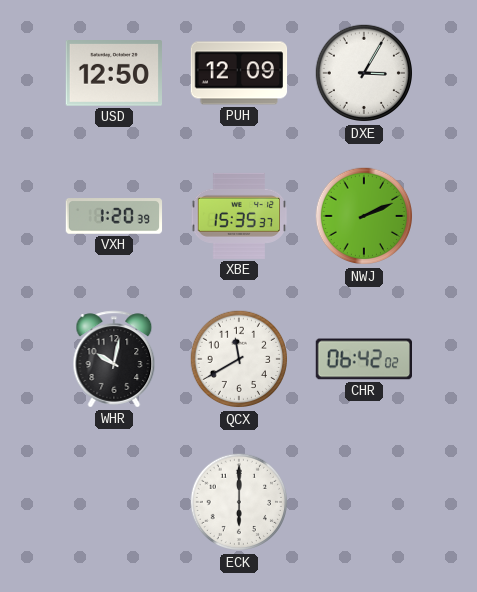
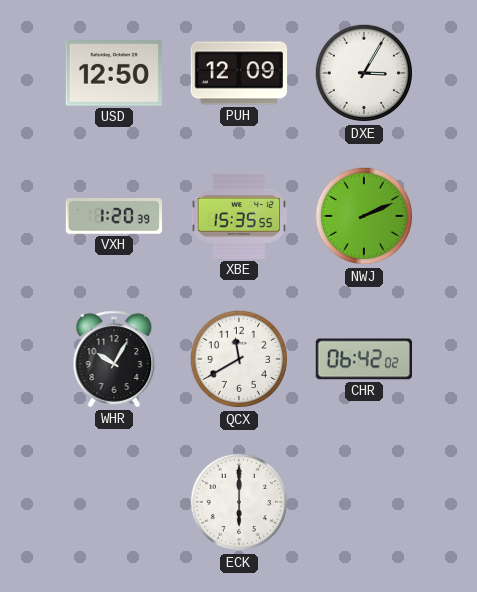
XBE: 15:35:37 -> 15:35:55
WHR: 10:02 -> 10:05
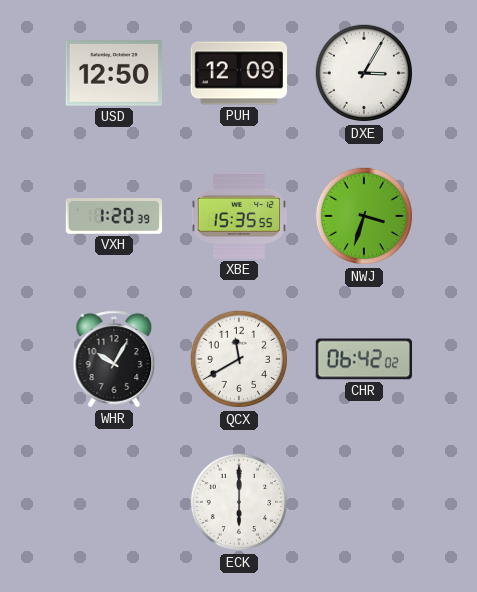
NWJ: 2:11 -> 3:33
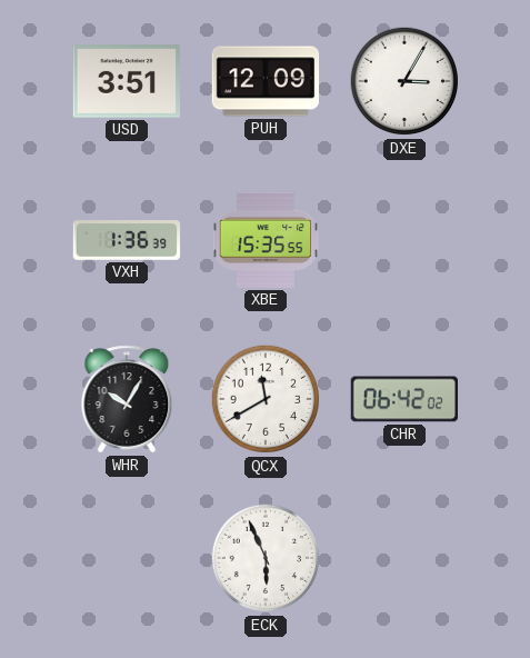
USD: 12:50 -> 3:51
VXH: 1:20 -> 1:36
NWJ: 3:33 -> none
ECK: 6:00 -> 5:56
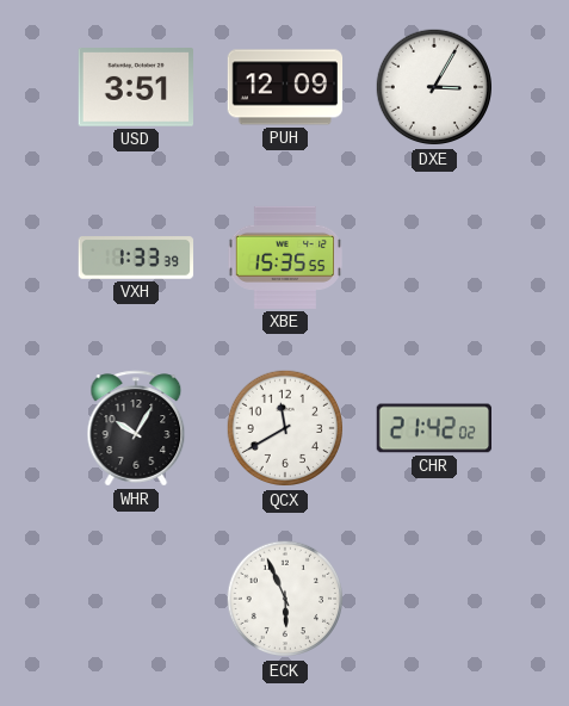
VXH: 1:36 -> 1:33
CHR: 06:42 -> 21:42
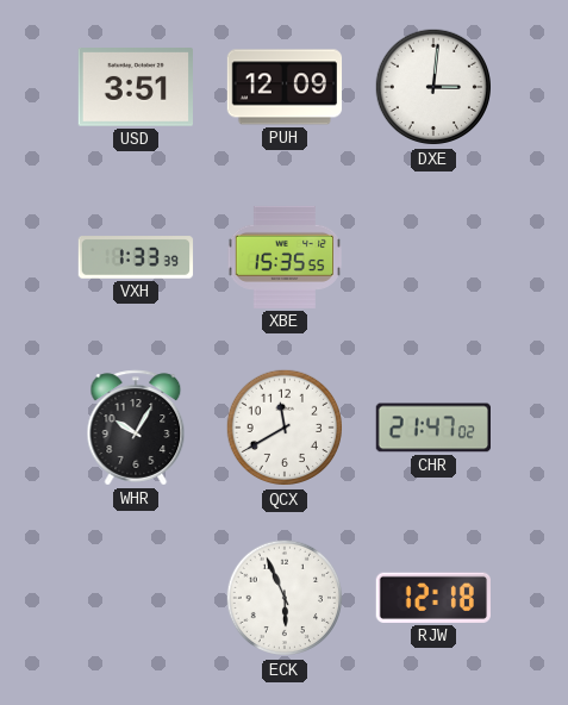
DXE: 3:05 -> 3:01
CHR: 21:42 -> 21:47
RJW: none -> 12:18
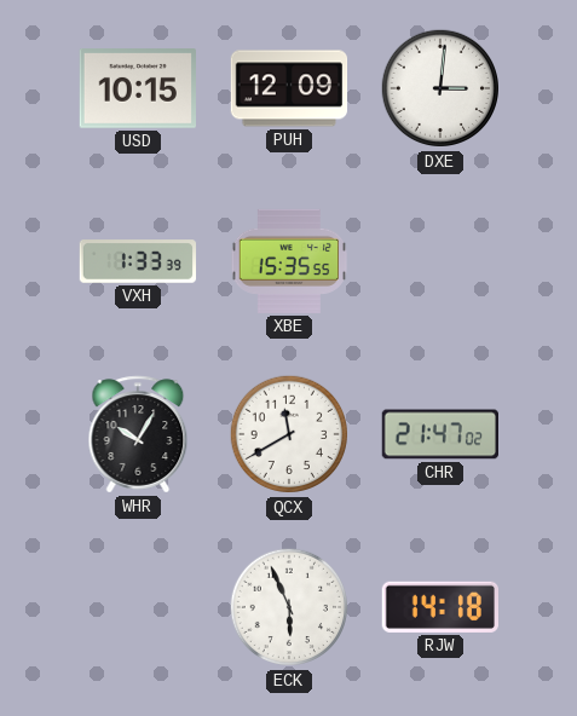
USD: 3:51 -> 10:15
RJW: 12:18 -> 14:18
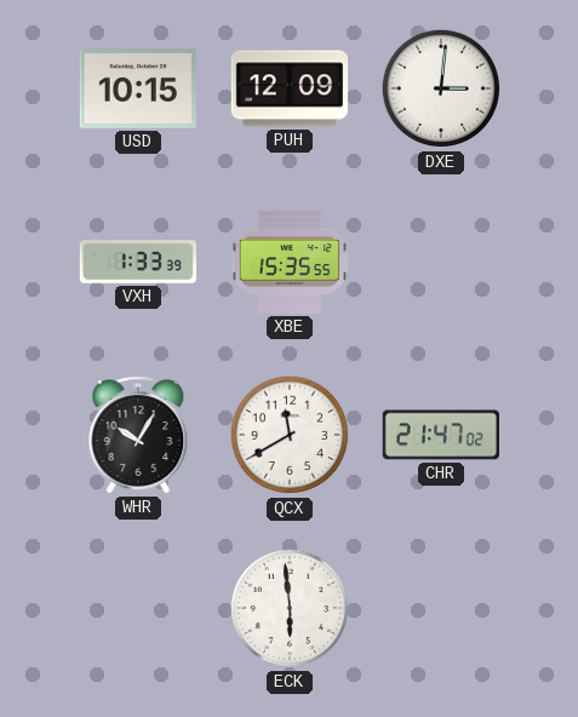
ECK: 5:56 -> 5:59
RJW: 14:18 -> none
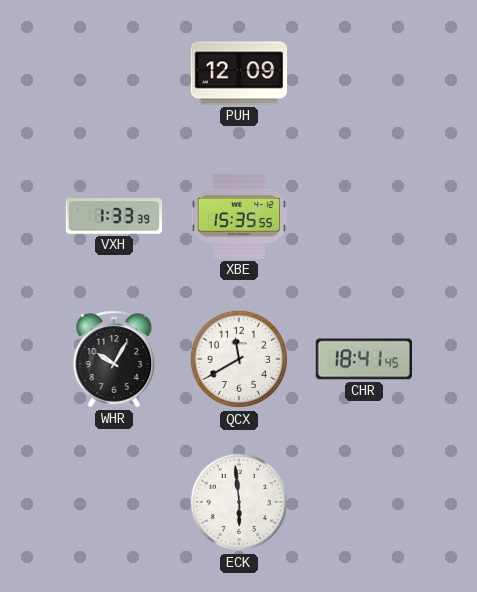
USD: 10:15 -> none
DXE: 3:01 -> none
CHR: 21:47 -> 18:41
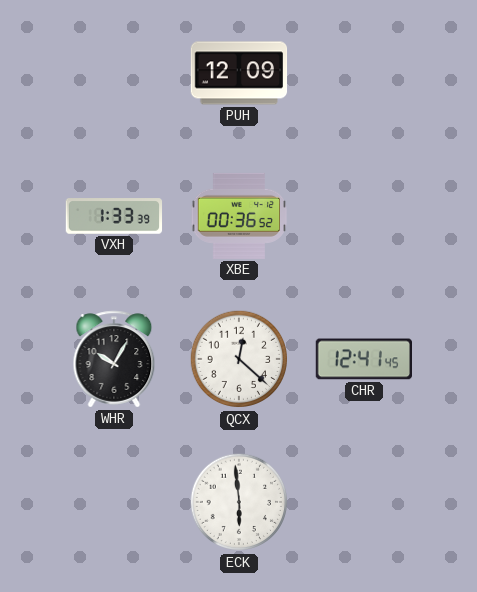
XBE: 15:35 -> 00:36
QCX: 11:40 -> 12:22
CHR: 18:41 -> 12:41
